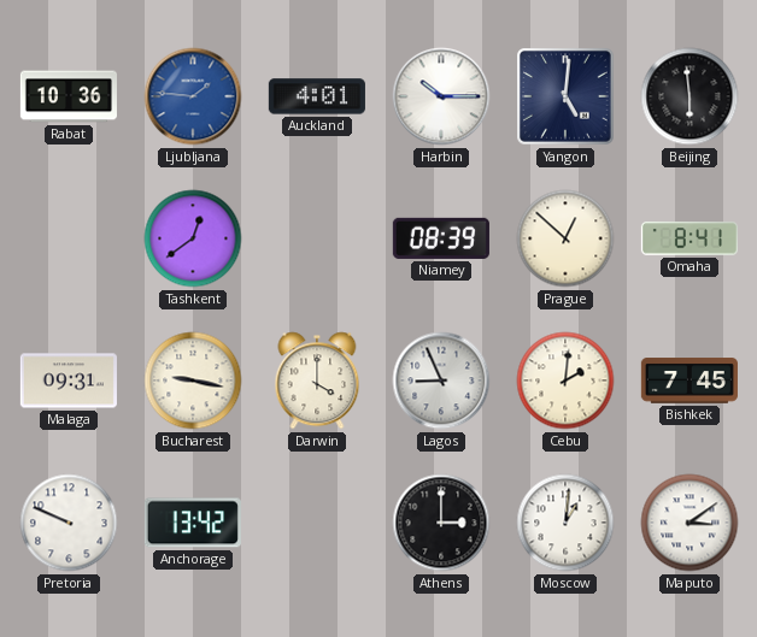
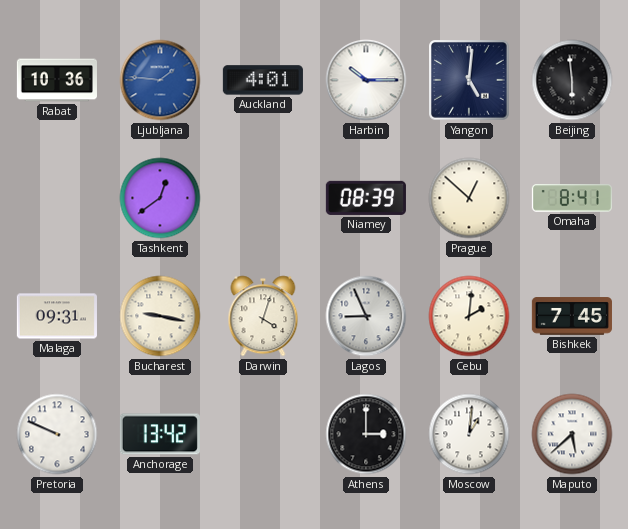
Darwin: 4:00 -> 4:03
Maputo: 3:09 -> 5:38
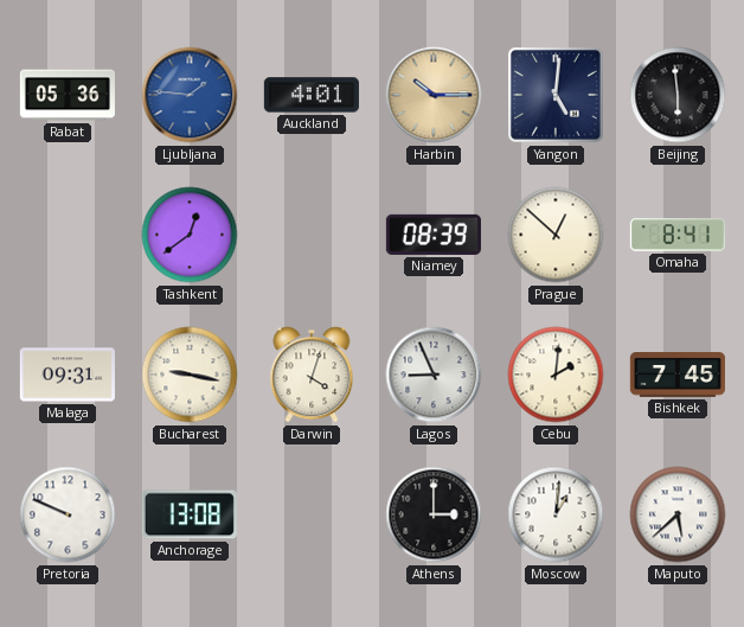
Rabat: 10:36 -> 05:36
Harbin dial: white -> champagne
Anchorage: 13:42 -> 13:08
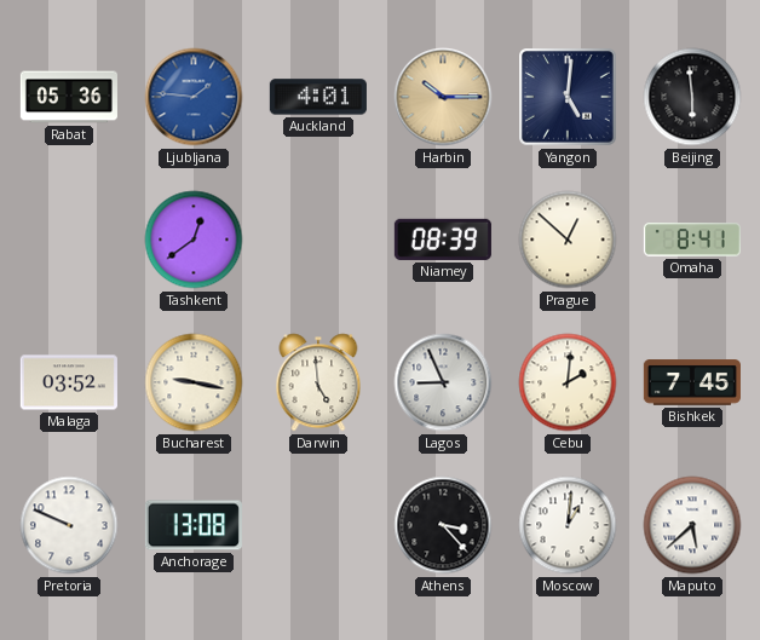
Malaga: 09:31 -> 03:52
Darwin: 4:03 -> 4:59
Athens: 3:00 -> 3:23
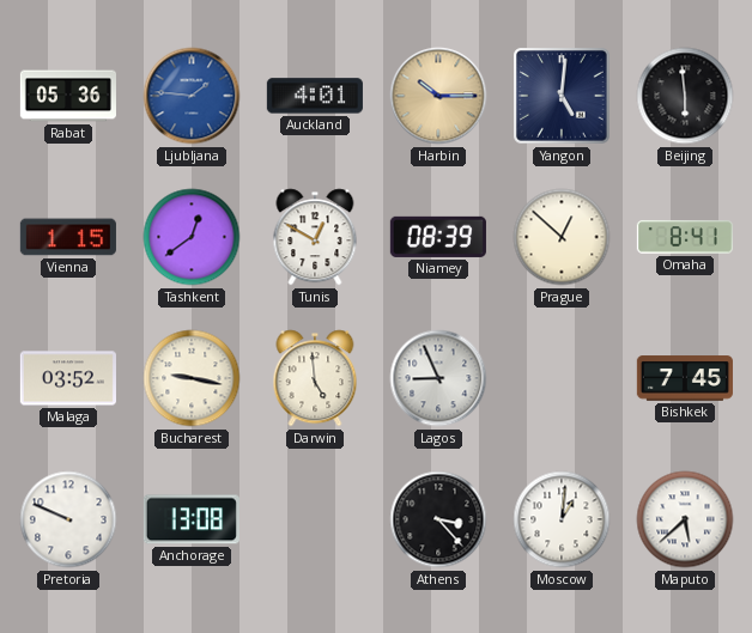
Vienna: none -> 1:15
Tunis: none -> 12:50
Cebu: 2:01 -> none
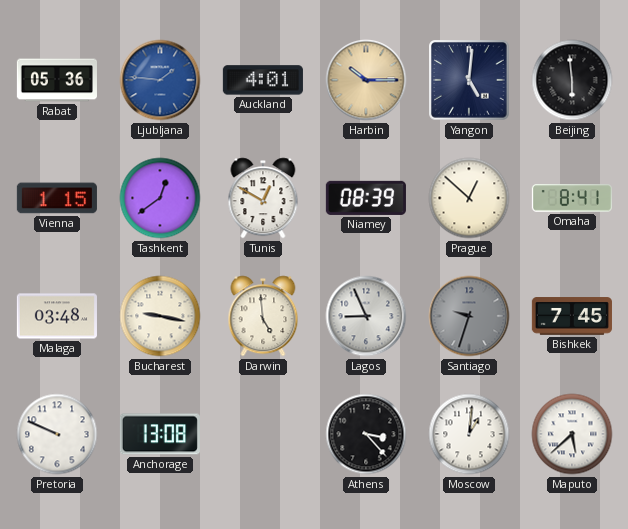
Malaga: 03:52 -> 03:48
Santiago: none -> 9:33
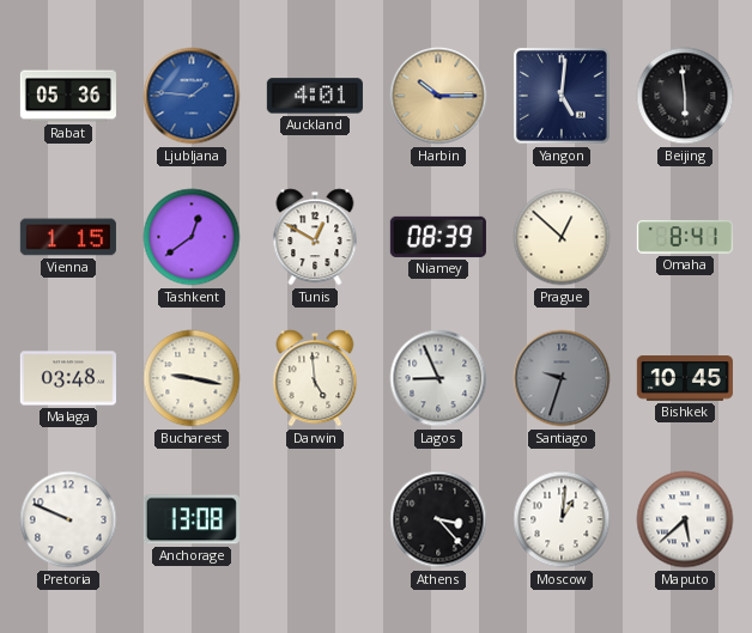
Bishkek: 7:45 -> 10:45
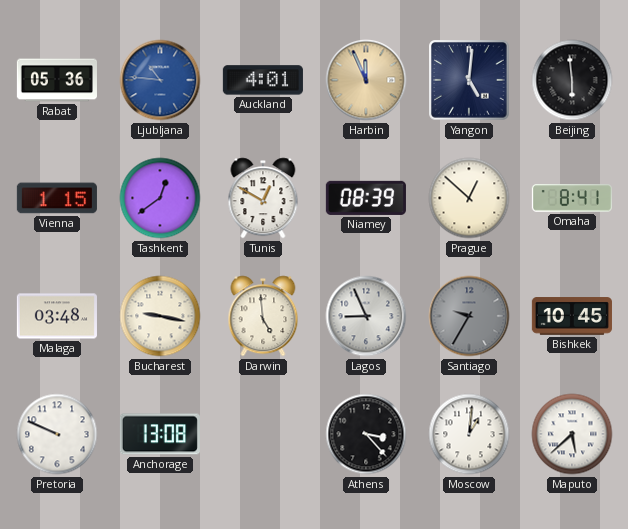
Ljubljana: 1:46 -> 10:46
Harbin: 10:15 -> 11:56
Santiago: 9:33 -> 9:35
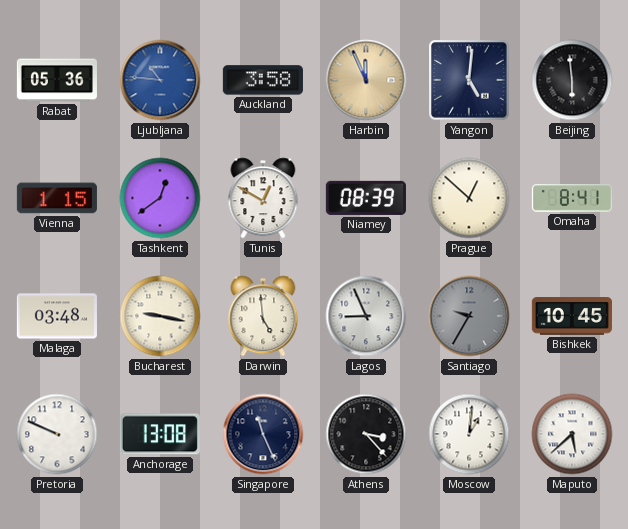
Auckland: 4:01 -> 3:58
Singapore: none -> 11:26
